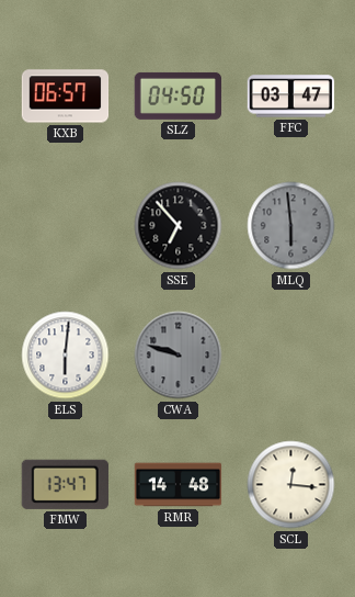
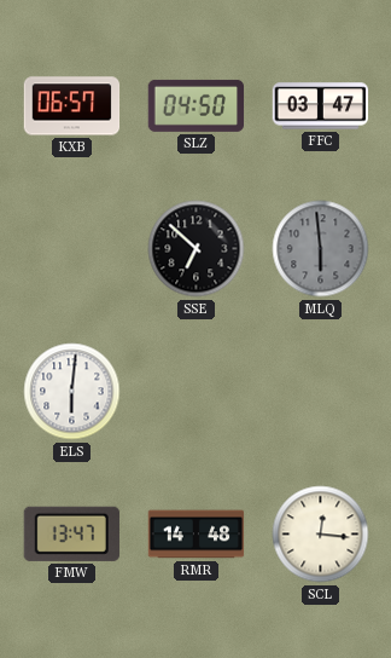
SSE: 6:53 -> 6:52
CWA: 9:48 -> none
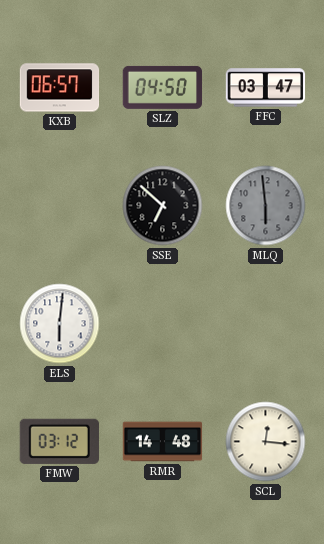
FMW: 13:47 -> 03:12
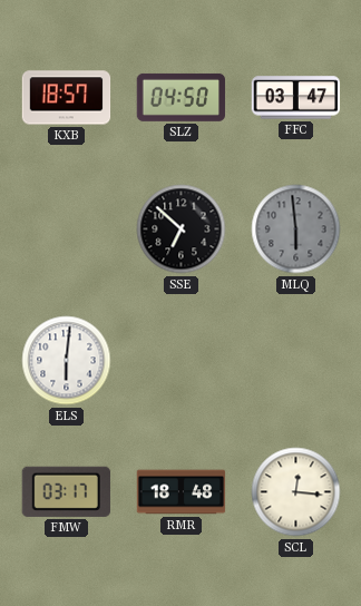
KXB: 06:57 -> 18:57
FMW: 03:12 -> 03:17
RMR: 14:48 -> 18:48
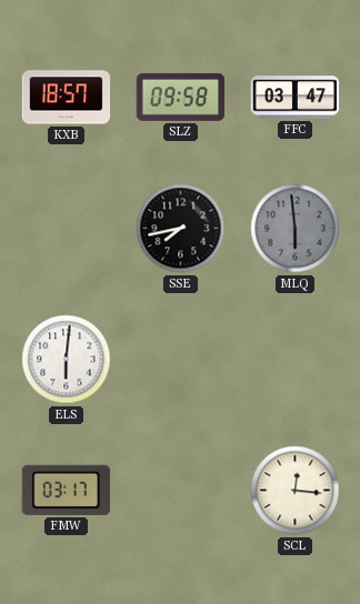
SLZ: 04:50 -> 09:58
SSE: 6:52 -> 7:43
RMR: 18:48 -> none
